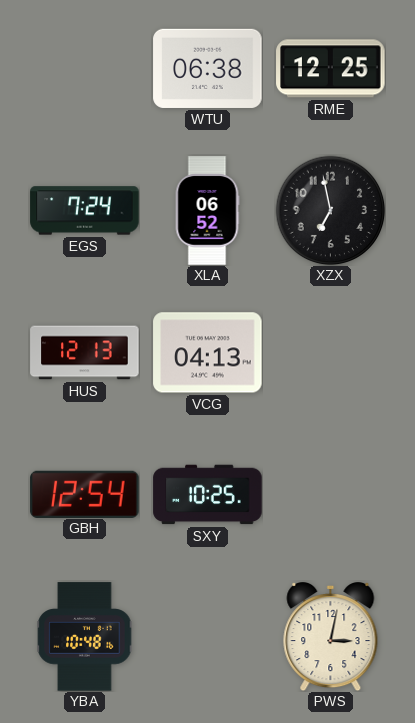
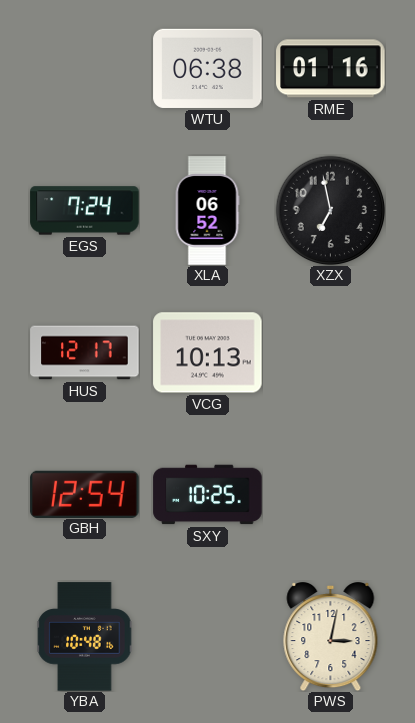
RME: 12:25 -> 01:16
HUS: 12:13 -> 12:17
VCG: 04:13 -> 10:13
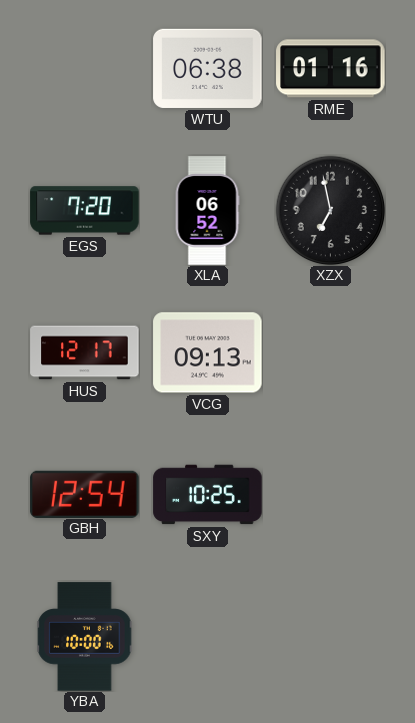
EGS: 7:24 -> 7:20
VCG: 10:13 -> 09:13
YBA: 10:48 -> 10:00
PWS: 3:02 -> none
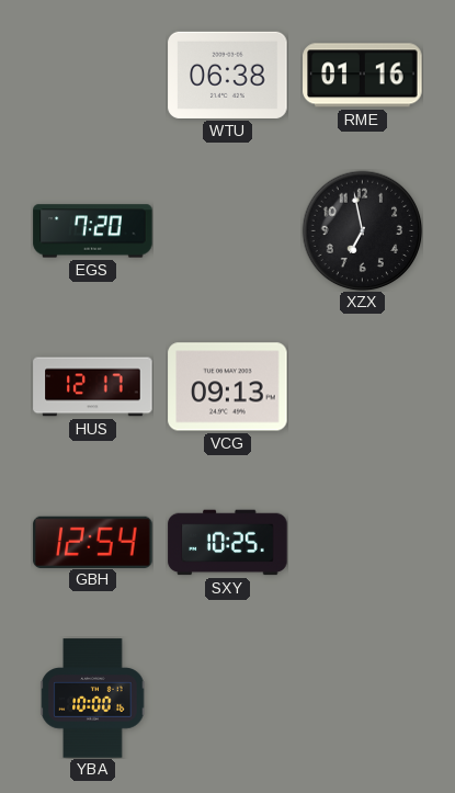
XLA: 06:52 -> none
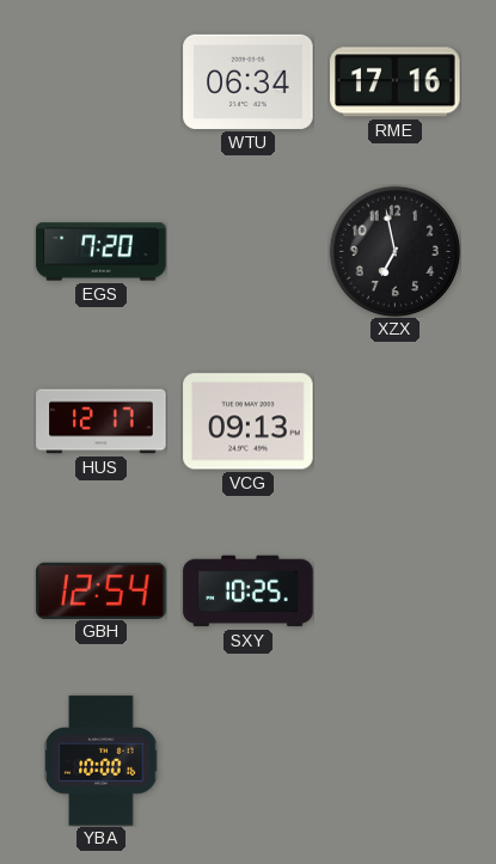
WTU: 06:38 -> 06:34
RME: 01:16 -> 17:16
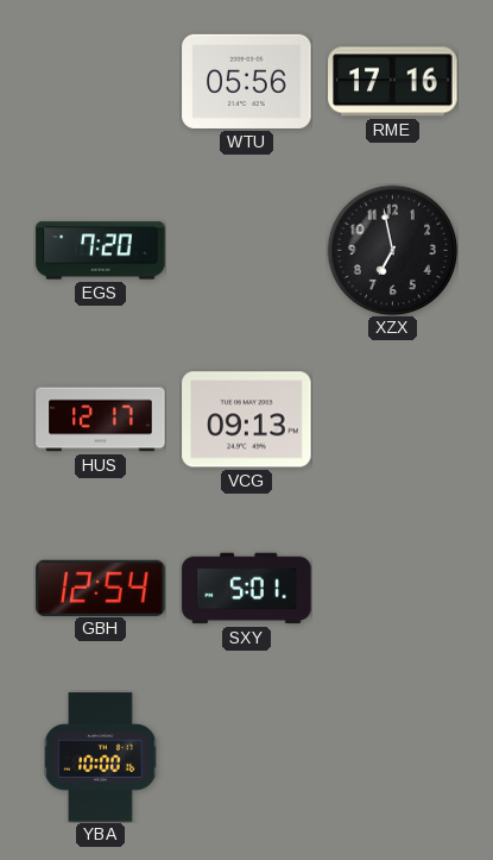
WTU: 06:34 -> 05:56
SXY: 10:25 -> 5:01
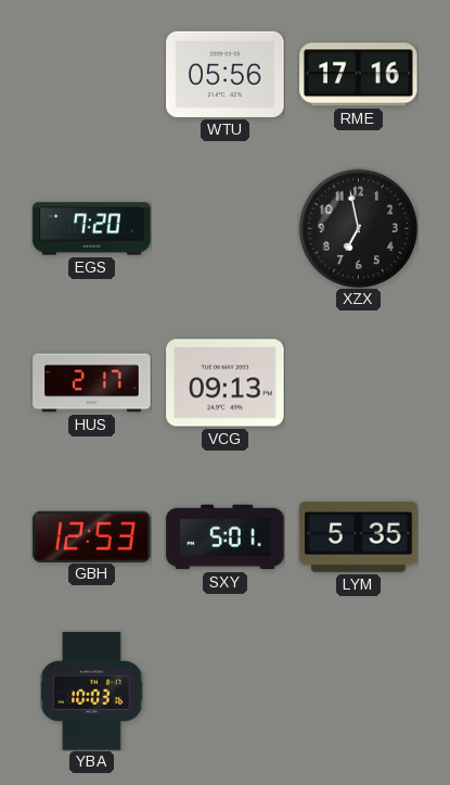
HUS: 12:17 -> 2:17
GBH: 12:54 -> 12:53
LYM: none -> 5:35
YBA: 10:00 -> 10:03
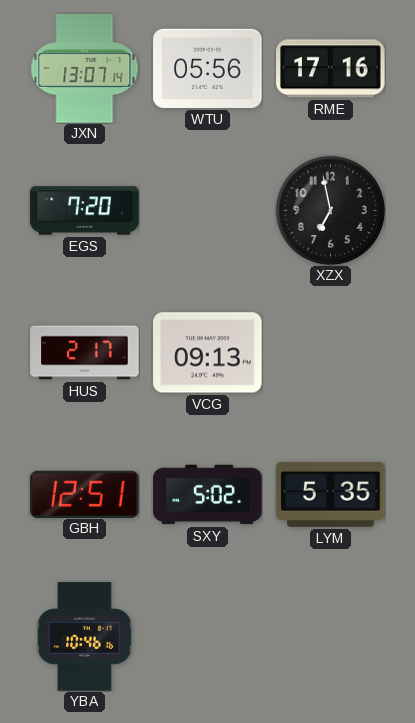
JXN: none -> 13:07
GBH: 12:53 -> 12:51
SXY: 5:01 -> 5:02
YBA: 10:03 -> 10:46
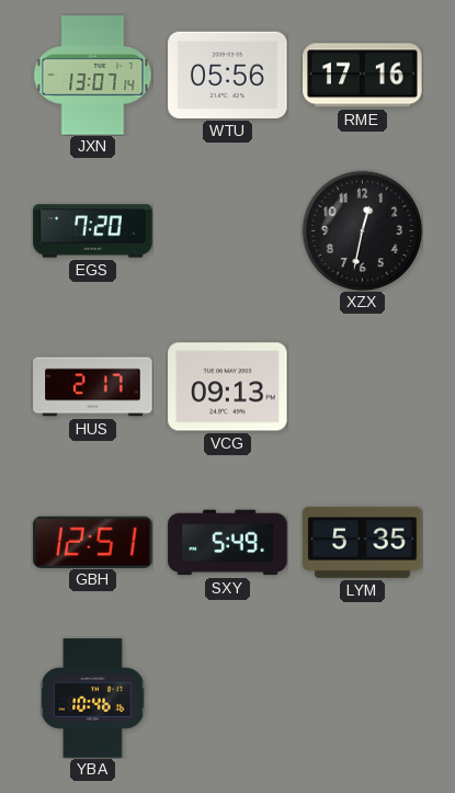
XZX: 6:58 -> 12:32
SXY: 5:02 -> 5:49
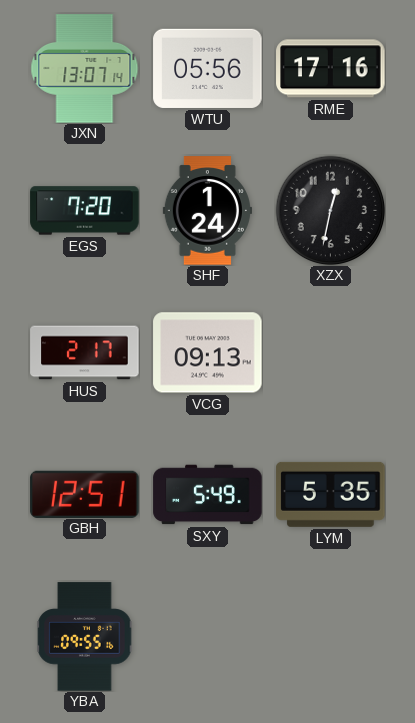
SHF: none -> 1:24
YBA: 10:46 -> 09:55
